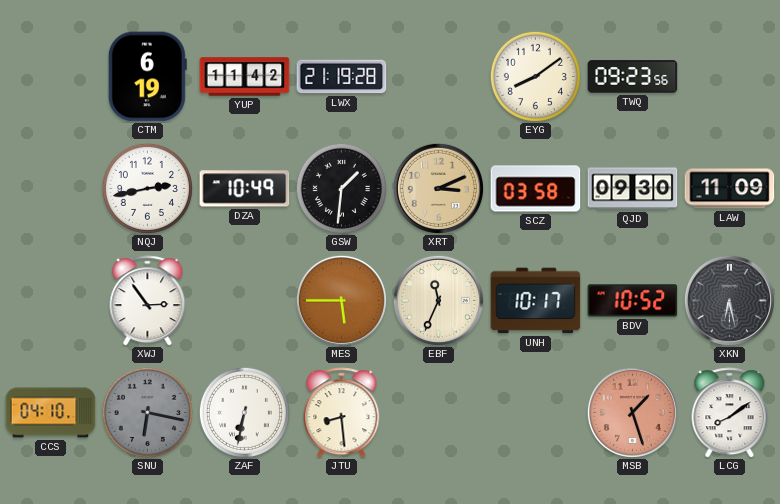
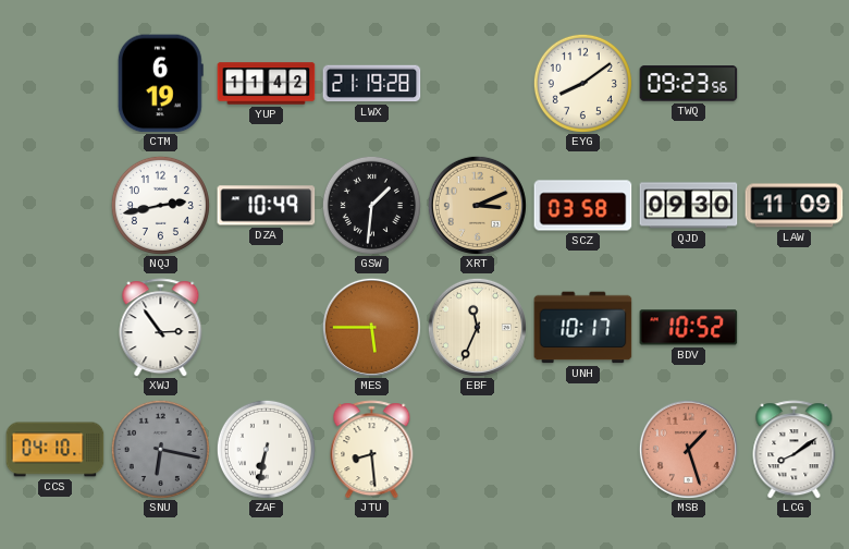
XKN: 6:28 -> none
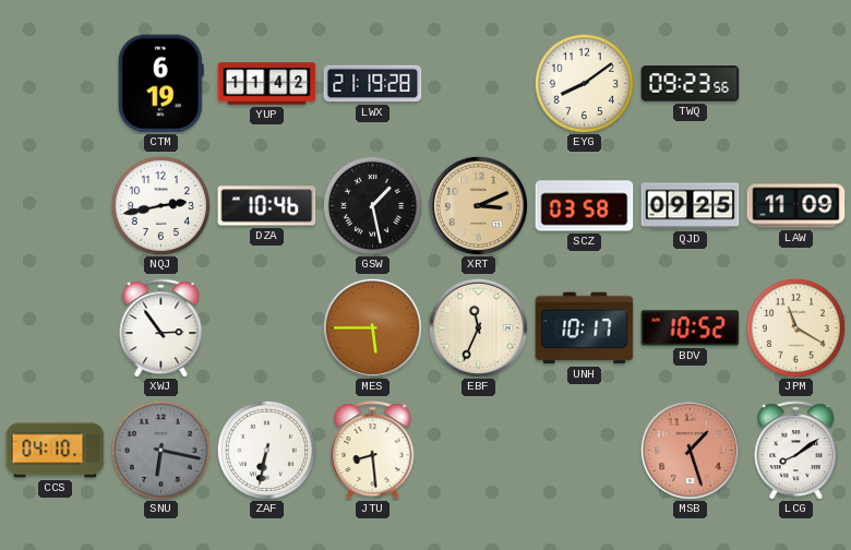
DZA: 10:49 -> 10:46
GSW: 1:31 -> 1:28
QJD: 09:30 -> 09:25
JPM: none -> 11:20
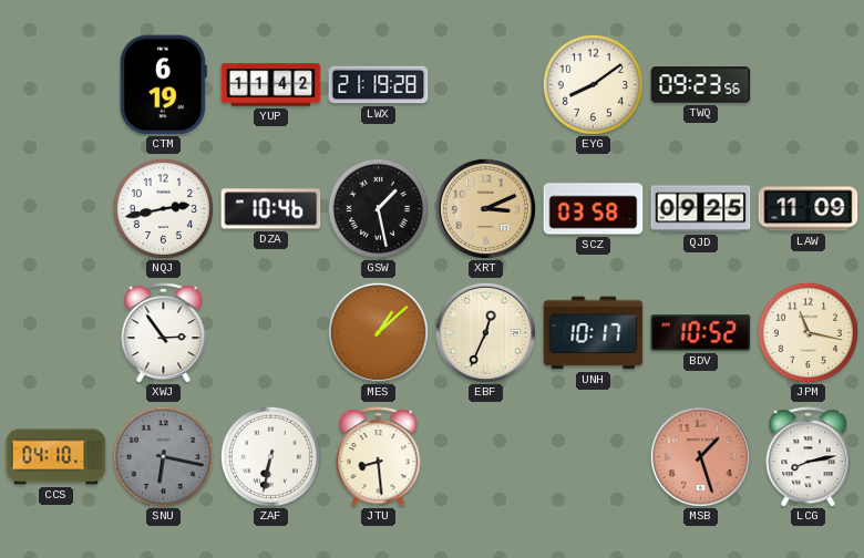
MES: 5:45 -> 1:08
EBF: 11:34 -> 12:34
JPM: 11:20 -> 11:17
LCG: 8:09 -> 8:13
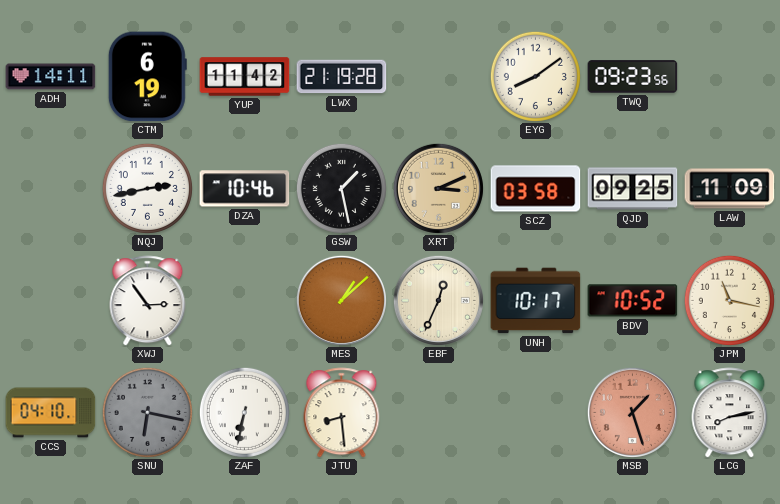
ADH: none -> 14:11
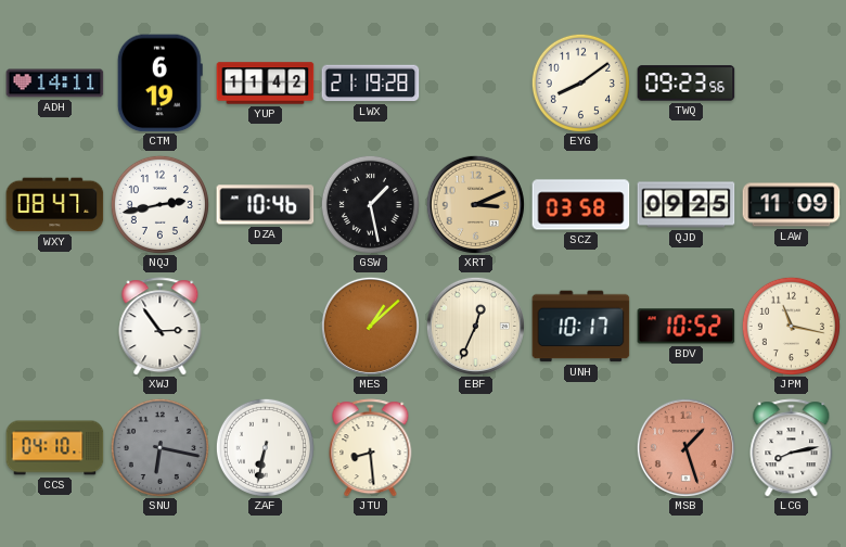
WXY: none -> 08:47
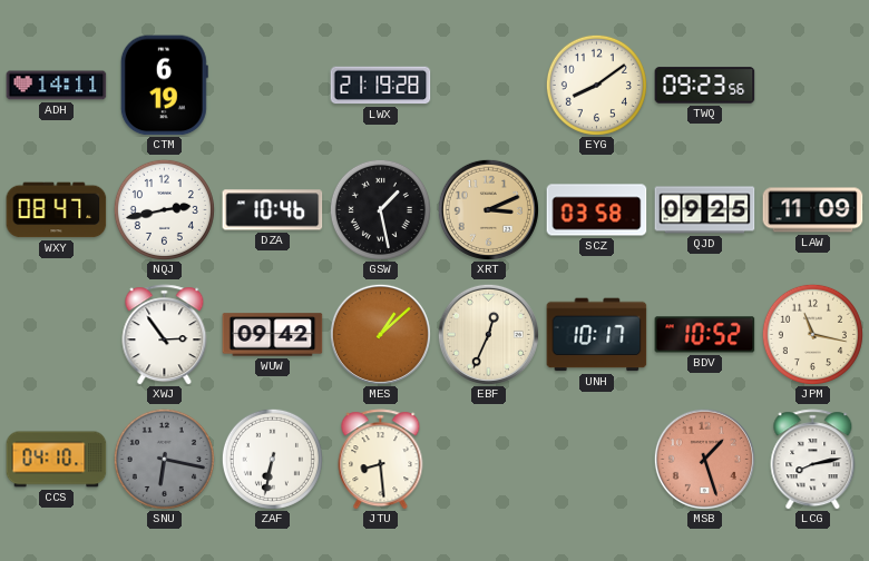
YUP: 11:42 -> none
WUW: none -> 09:42
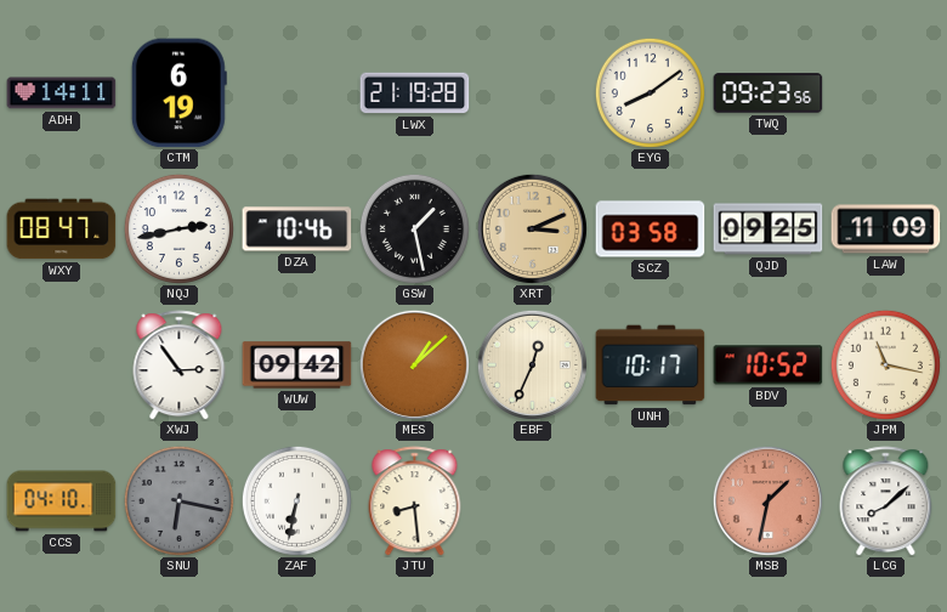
MSB: 1:27 -> 1:32
LCG: 8:13 -> 8:08
